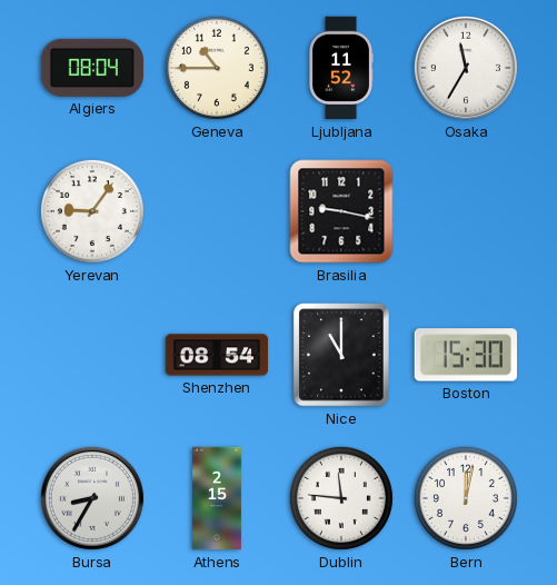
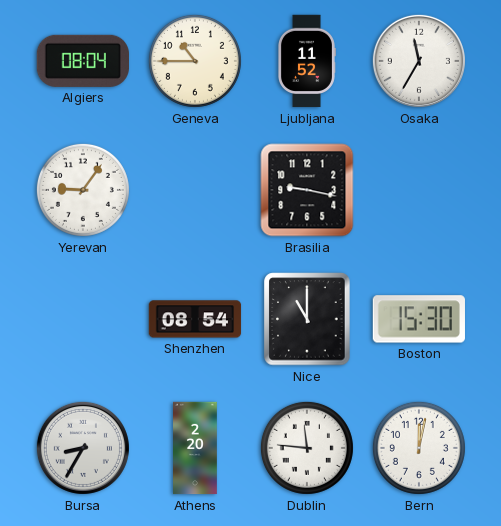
Athens: 2:15 -> 2:20
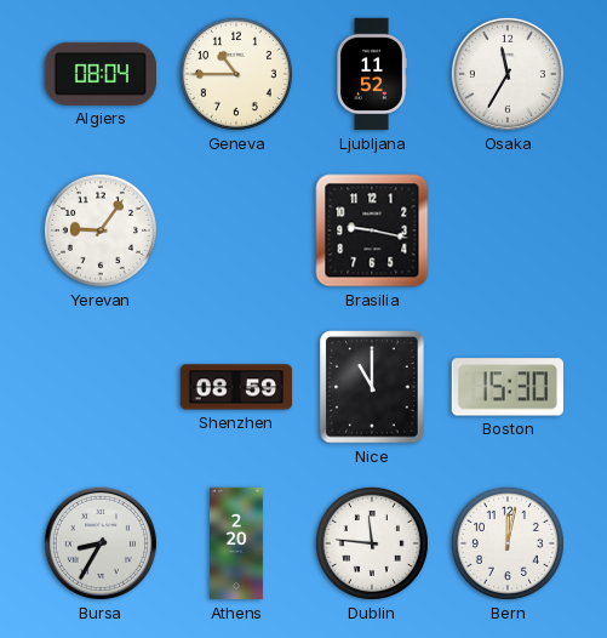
Shenzhen: 08:54 -> 08:59
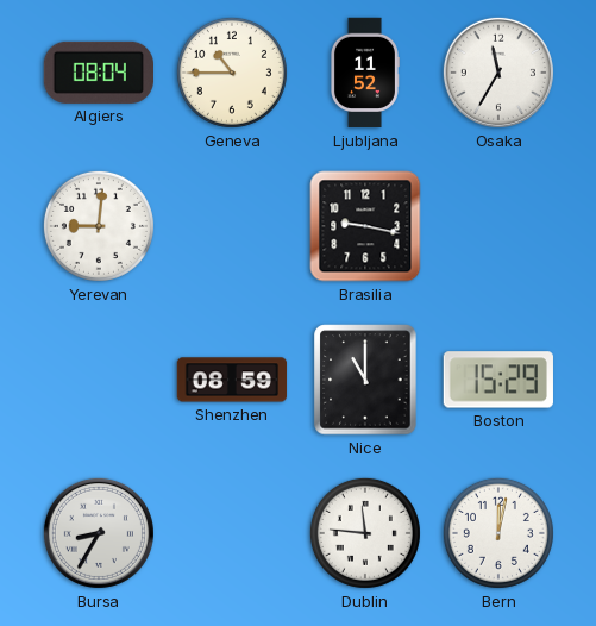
Yerevan: 9:06 -> 9:01
Boston: 15:30 -> 15:29
Athens: 2:20 -> none
